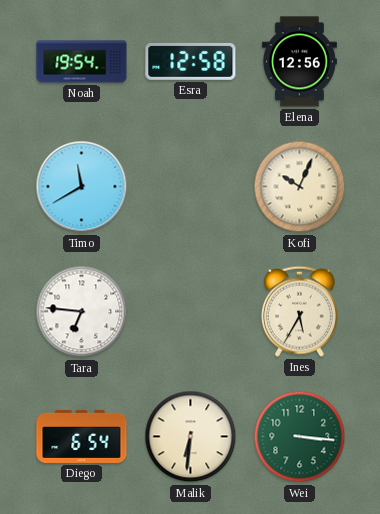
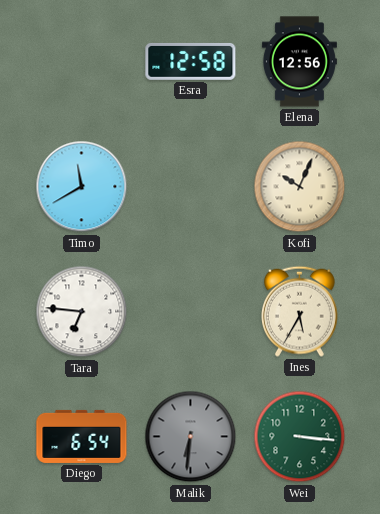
Noah: 19:54 -> none
Malik dial: cream -> grey
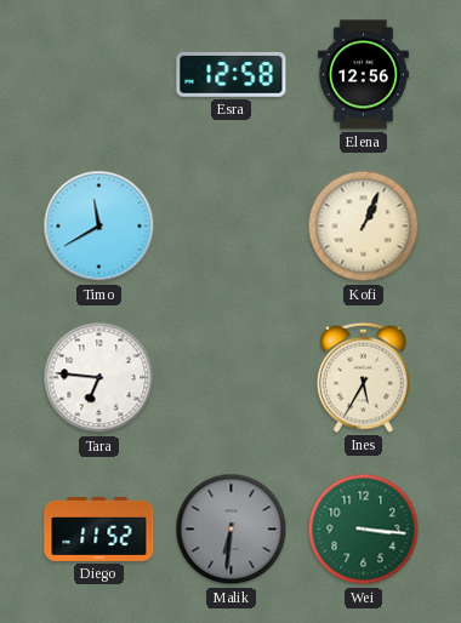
Kofi: 10:04 -> 1:04
Diego: 6:54 -> 11:52
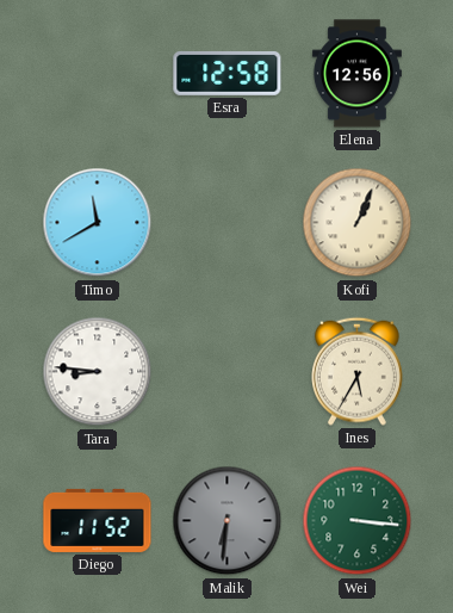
Tara: 6:46 -> 8:46
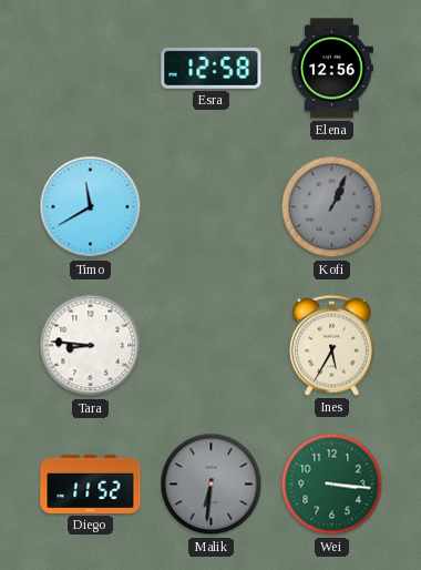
Kofi dial: cream -> grey
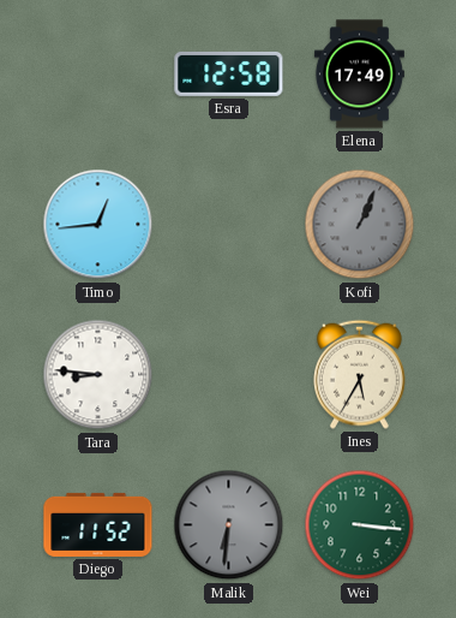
Elena: 12:56 -> 17:49
Timo: 11:40 -> 12:44
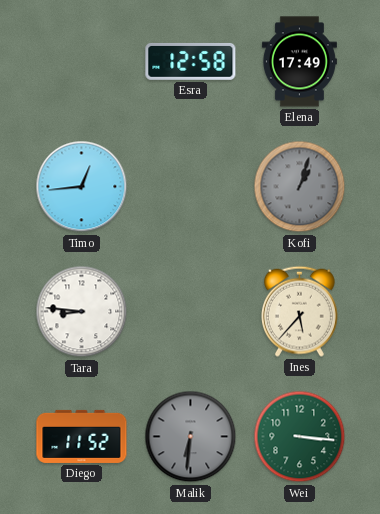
Kofi: 1:04 -> 1:03
Ines: 5:35 -> 5:37
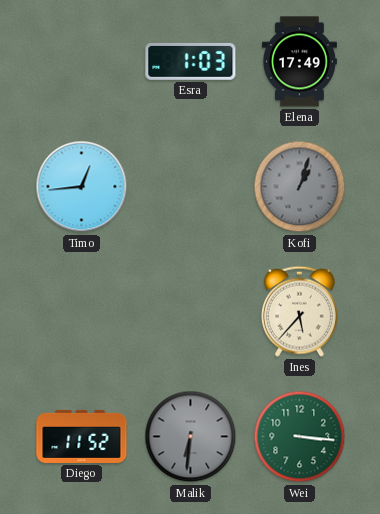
Esra: 12:58 -> 1:03
Tara: 8:46 -> none
